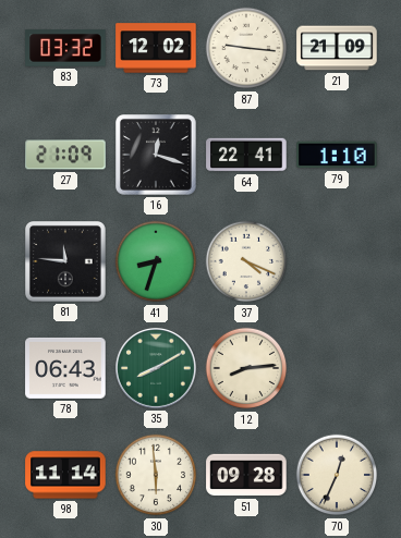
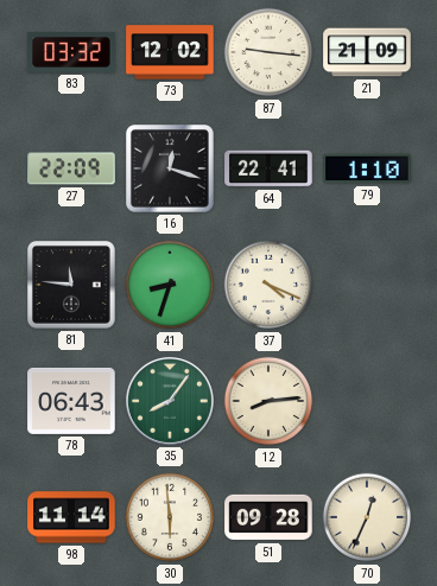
27: 21:09 -> 22:09
35: 8:10 -> 8:06
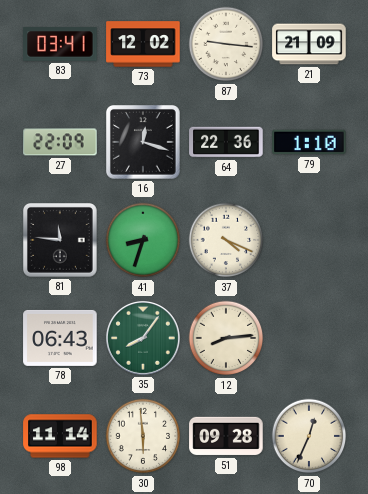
83: 03:32 -> 03:41
64: 22:41 -> 22:36
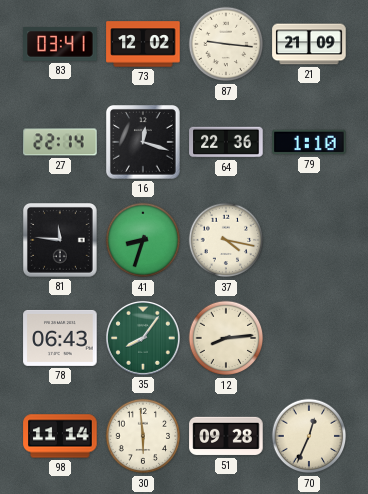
27: 22:09 -> 22:14
37: 4:19 -> 4:17
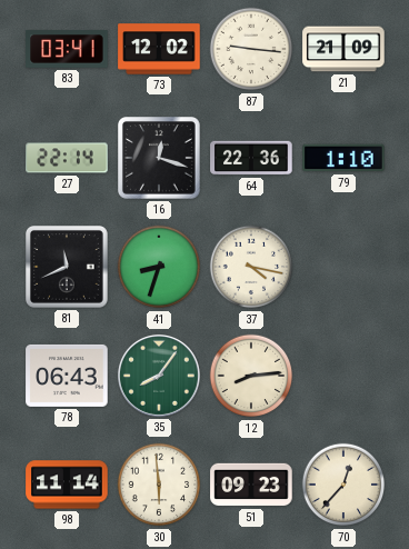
81: 11:46 -> 11:41
51: 09:28 -> 09:23
70: 12:34 -> 12:37
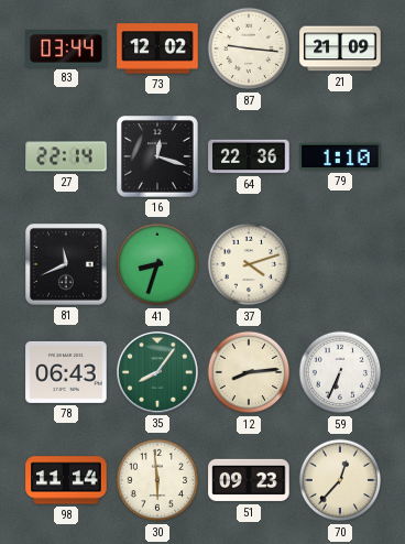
83: 03:41 -> 03:44
37: 4:17 -> 4:12
59: none -> 6:34
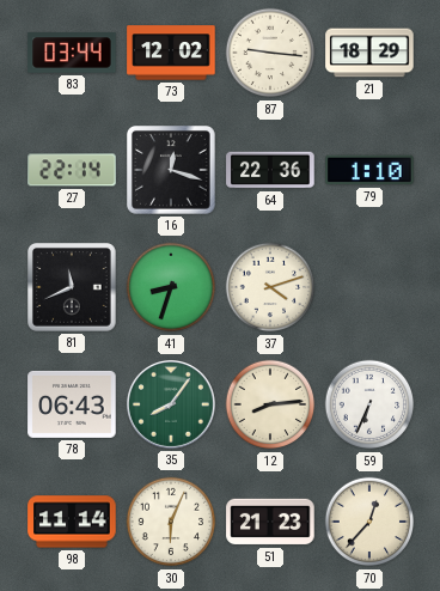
21: 21:09 -> 18:29
30: 5:59 -> 6:04
51: 09:23 -> 21:23
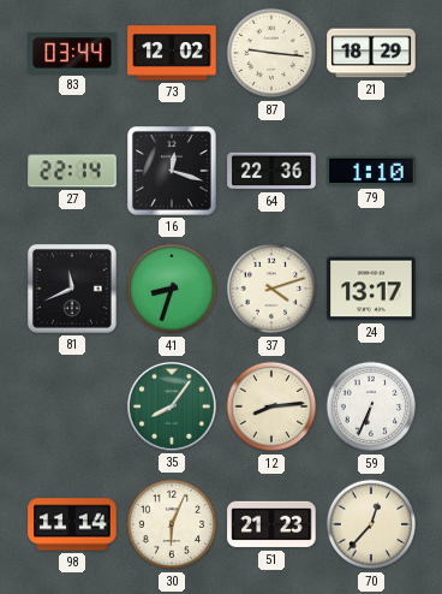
24: none -> 13:17
78: 06:43 -> none
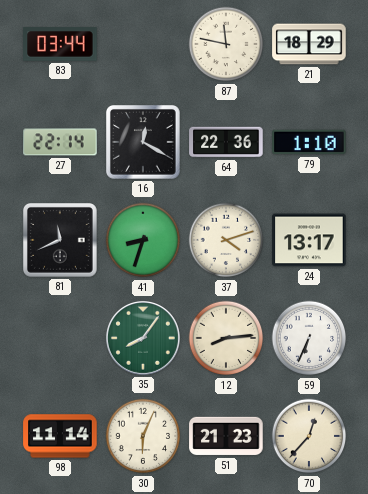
73: 12:02 -> none
87: 9:16 -> 11:47
16: 12:18 -> 12:20
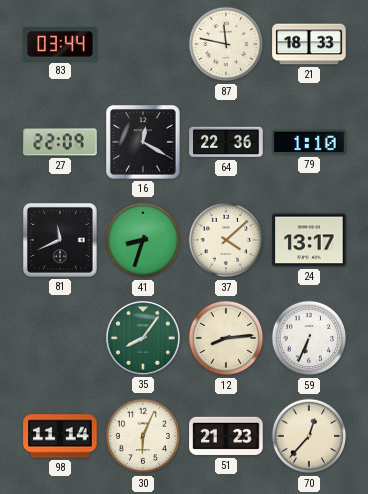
21: 18:29 -> 18:33
27: 22:14 -> 22:09
37: 4:12 -> 4:08
